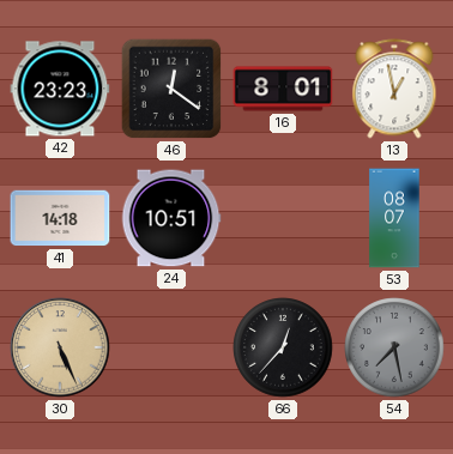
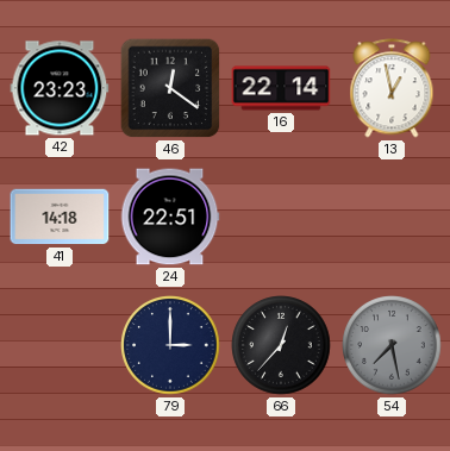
16: 8:01 -> 22:14
24: 10:51 -> 22:51
53: 08:07 -> none
30: 5:26 -> none
79: none -> 3:00
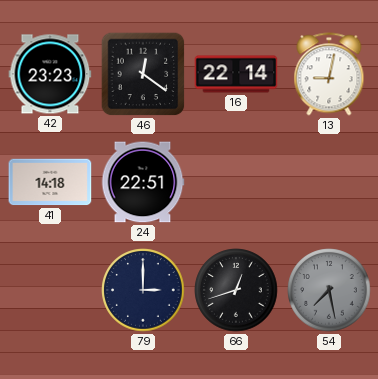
13: 12:58 -> 9:02
66: 12:37 -> 12:42
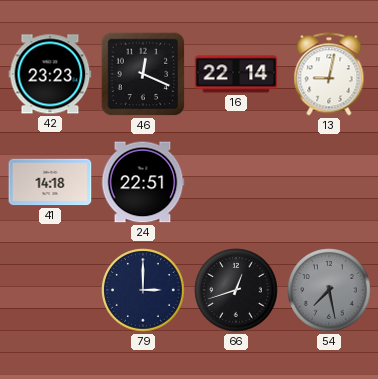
46: 12:21 -> 12:19
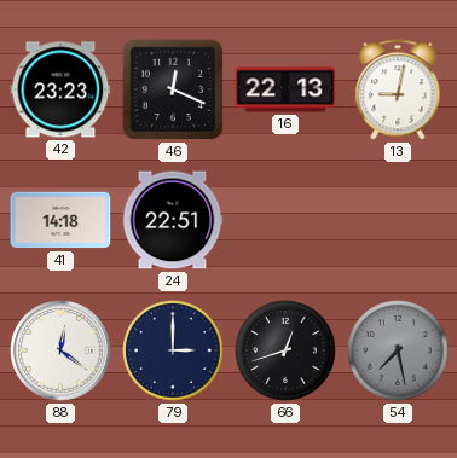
16: 22:14 -> 22:13
88: none -> 12:21
